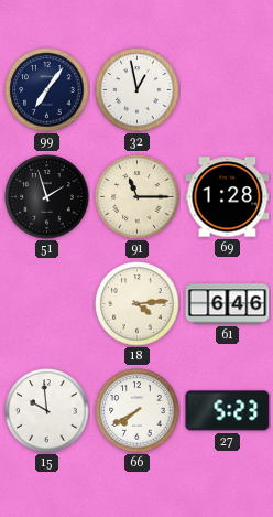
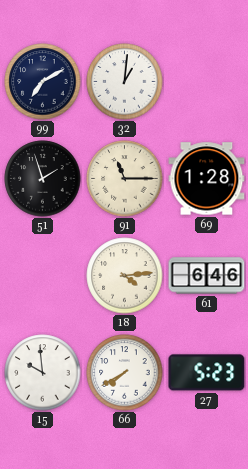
99: 7:06 -> 7:10
32: 12:58 -> 1:01
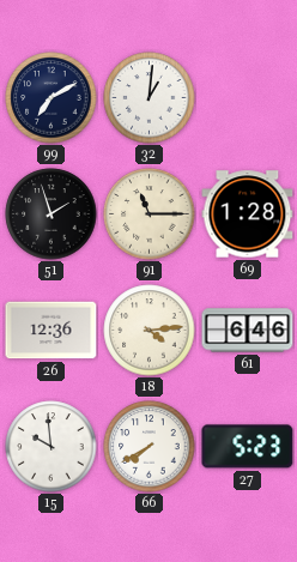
26: none -> 12:36
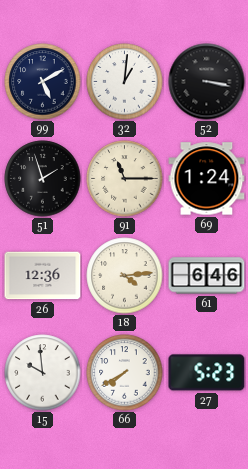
99: 7:10 -> 5:10
52: none -> 3:17
69: 1:28 -> 1:24
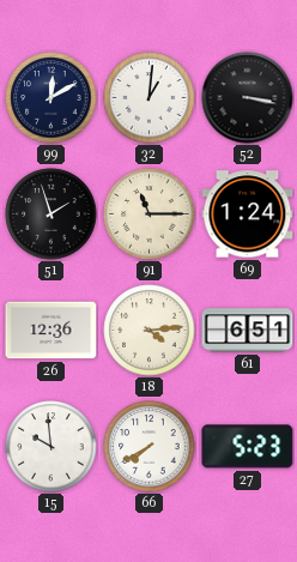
99: 5:10 -> 12:10
61: 6:46 -> 6:51
